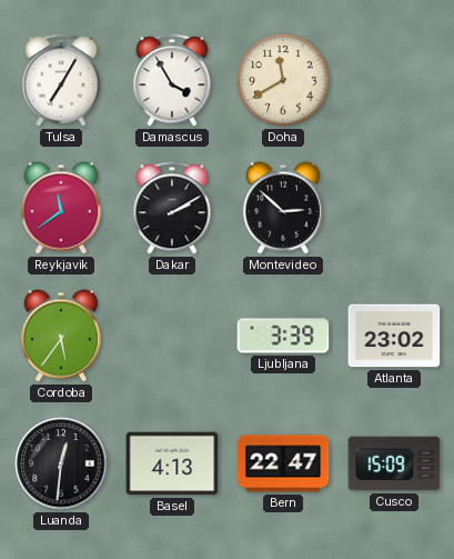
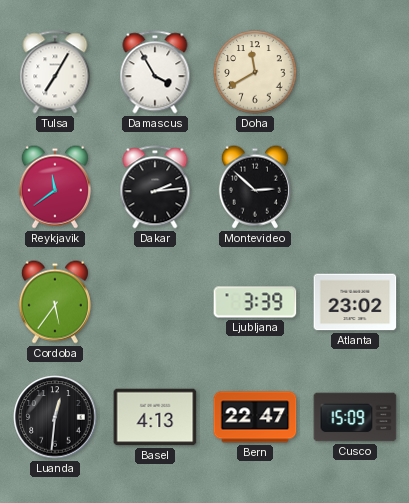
Dakar: 2:10 -> 2:14
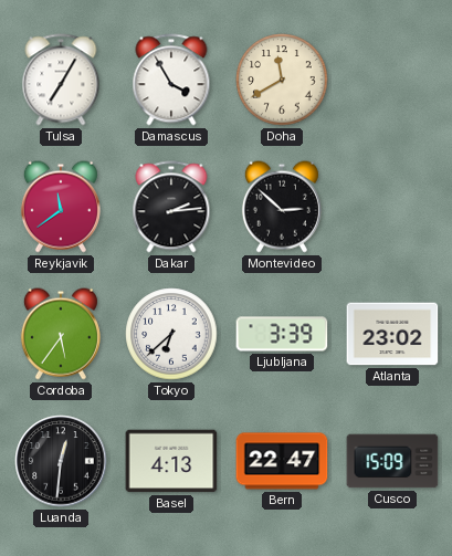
Tokyo: none -> 6:38
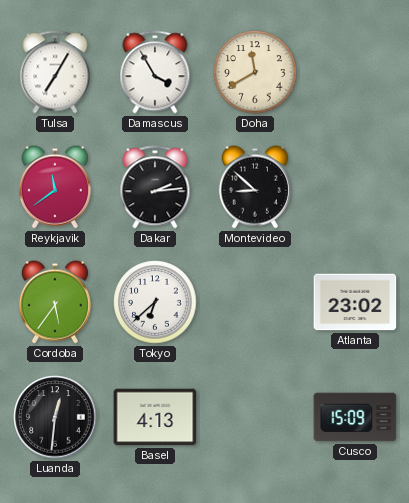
Montevideo: 2:52 -> 8:52
Ljubljana: 3:39 -> none
Bern: 22:47 -> none
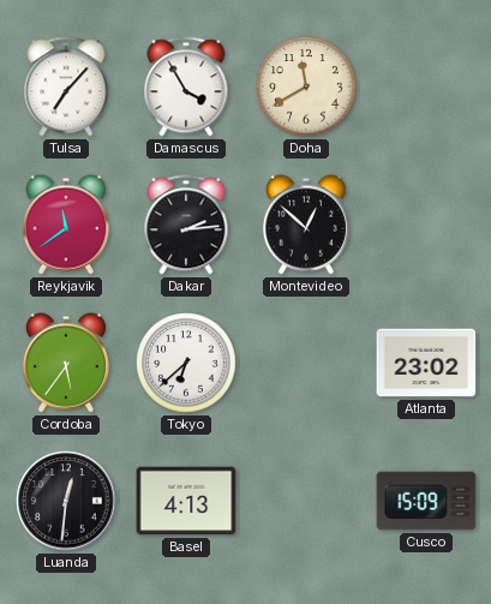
Tulsa: 7:05 -> 7:07
Montevideo: 8:52 -> 12:52
